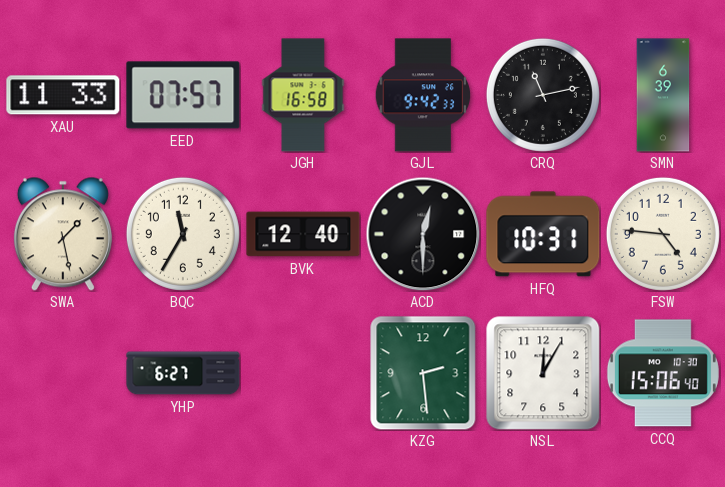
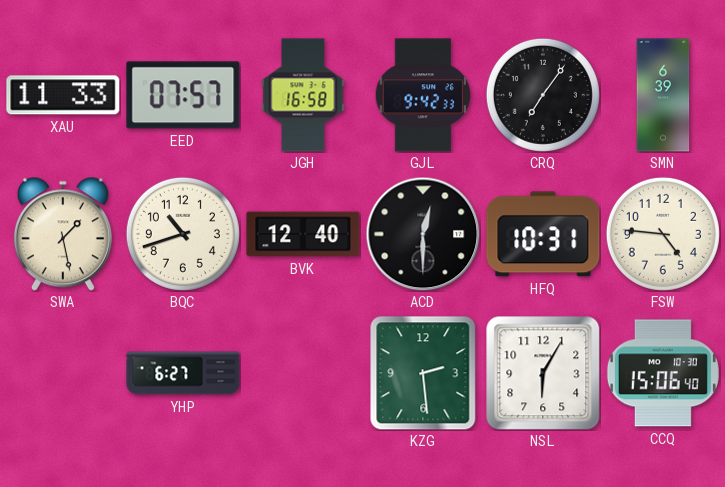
CRQ: 11:13 -> 7:06
BQC: 11:35 -> 10:42
NSL: 12:05 -> 6:05
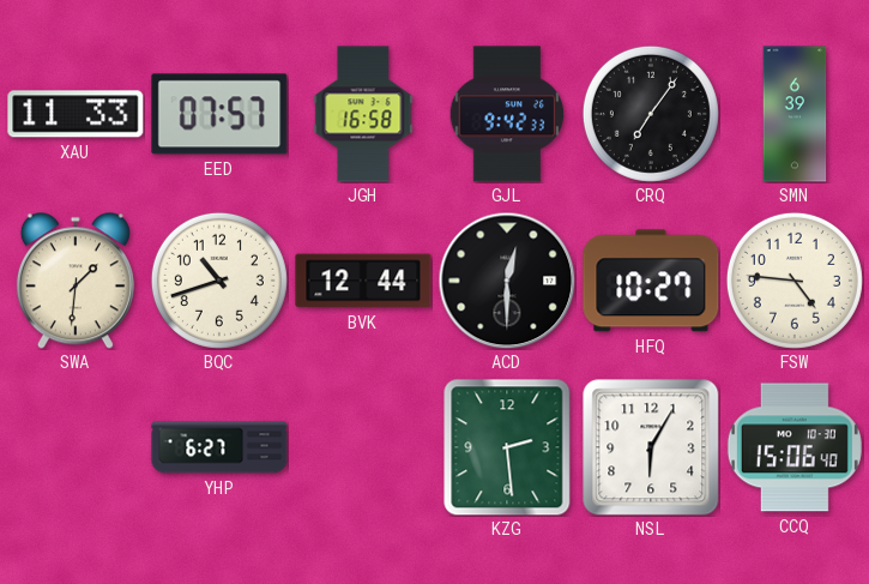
SWA: 1:28 -> 1:31
BVK: 12:40 -> 12:44
HFQ: 10:31 -> 10:27
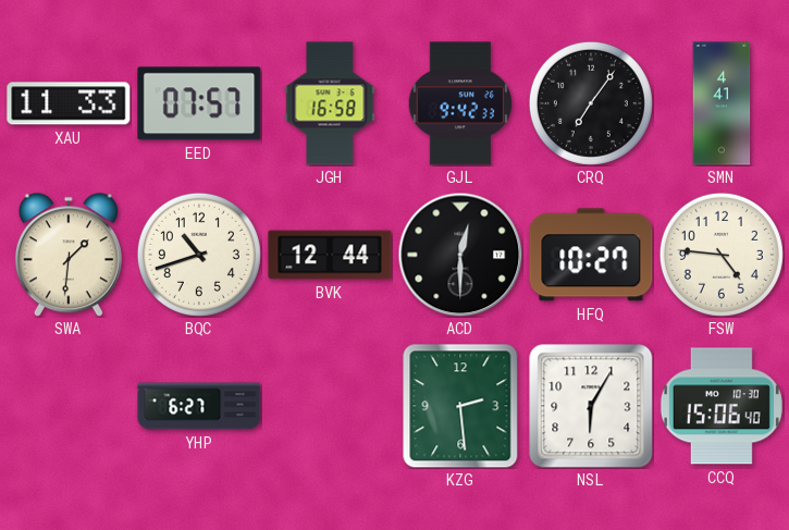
SMN: 6:39 -> 4:41
